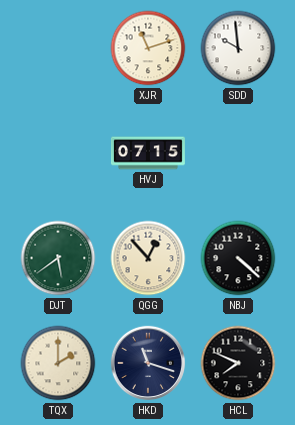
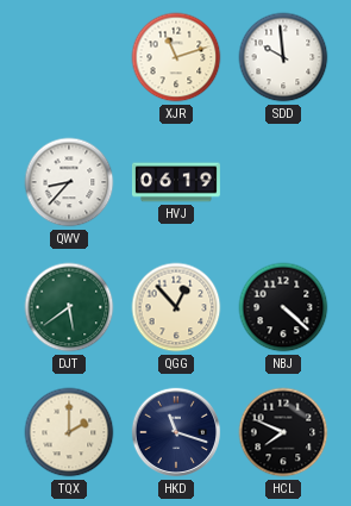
QWV: none -> 8:37
HVJ: 07:15 -> 06:19
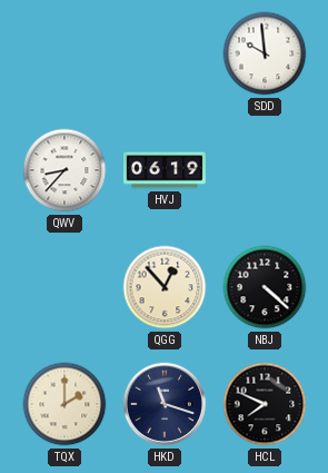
XJR: 11:12 -> none
DJT: 5:39 -> none
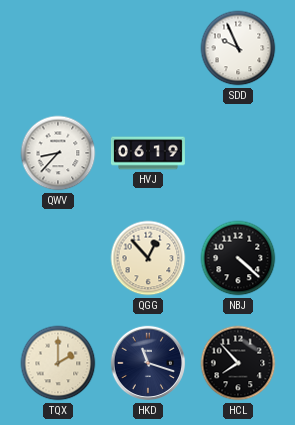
SDD: 9:59 -> 9:56
HCL: 7:49 -> 7:53
